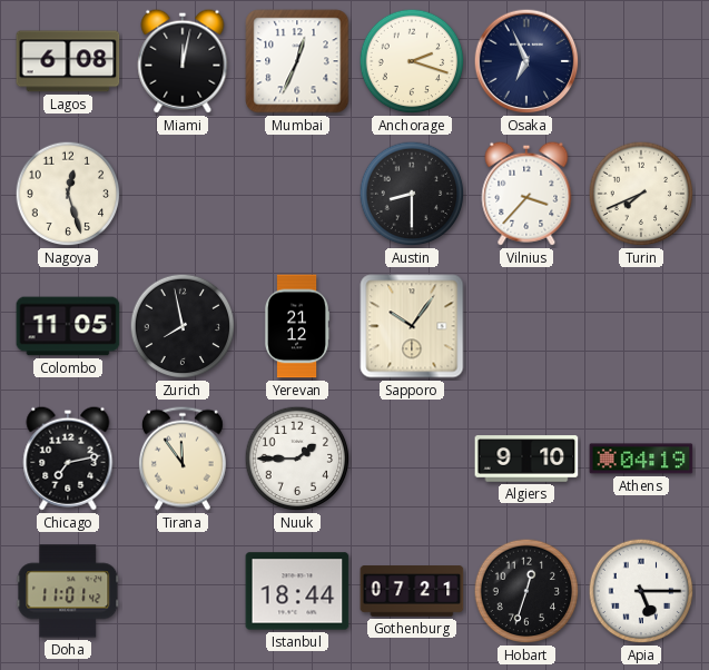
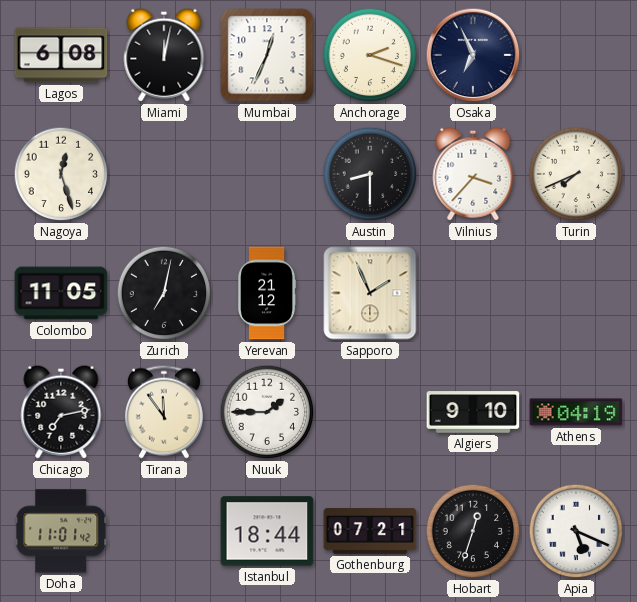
Zurich: 7:58 -> 7:02
Sapporo: 10:06 -> 1:56
Apia: 5:15 -> 5:19
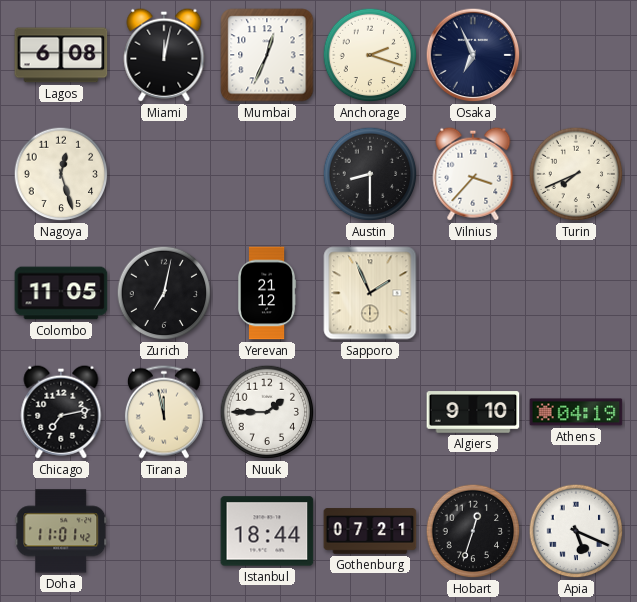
Tirana: 11:54 -> 11:58
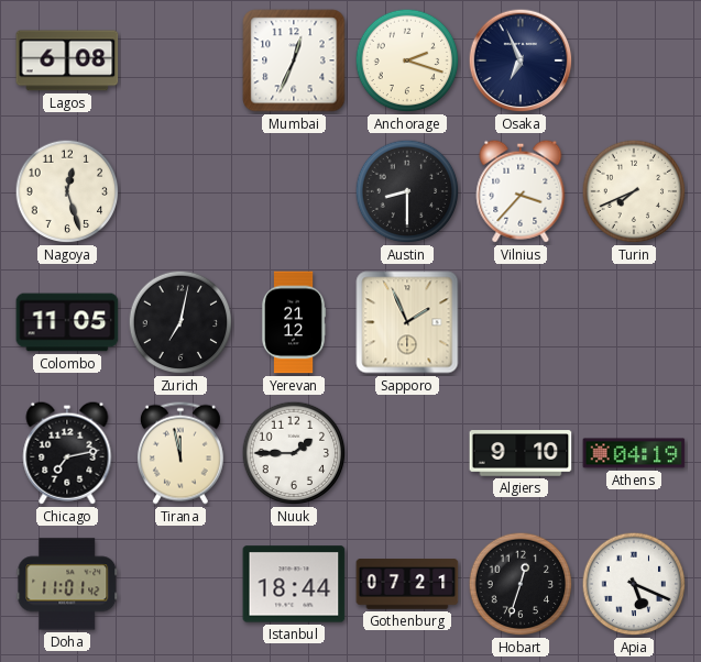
Miami: 12:02 -> none
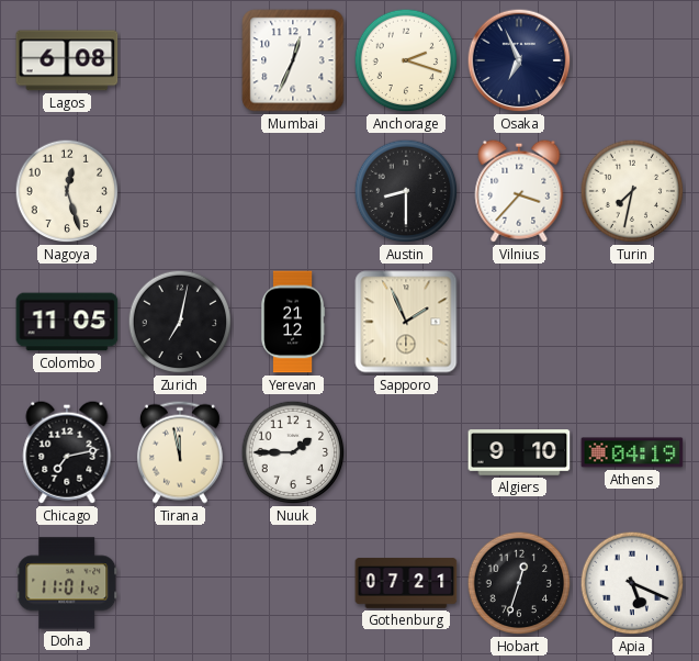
Turin: 7:41 -> 7:32
Istanbul: 18:44 -> none
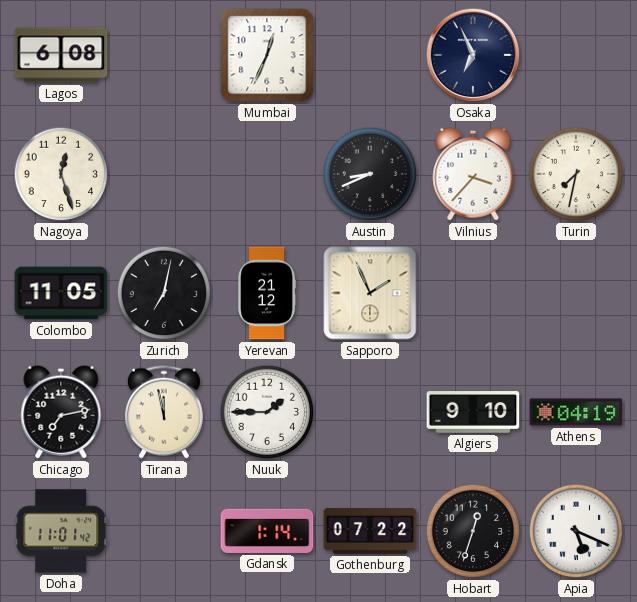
Anchorage: 2:18 -> none
Austin: 8:30 -> 8:41
Gdansk: none -> 1:14
Gothenburg: 07:21 -> 07:22
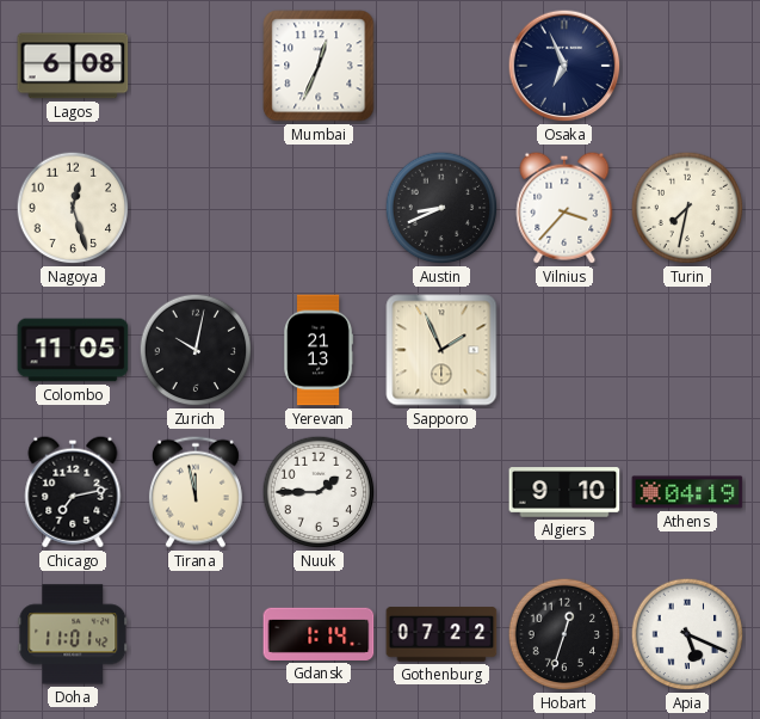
Zurich: 7:02 -> 10:02
Yerevan: 21:12 -> 21:13
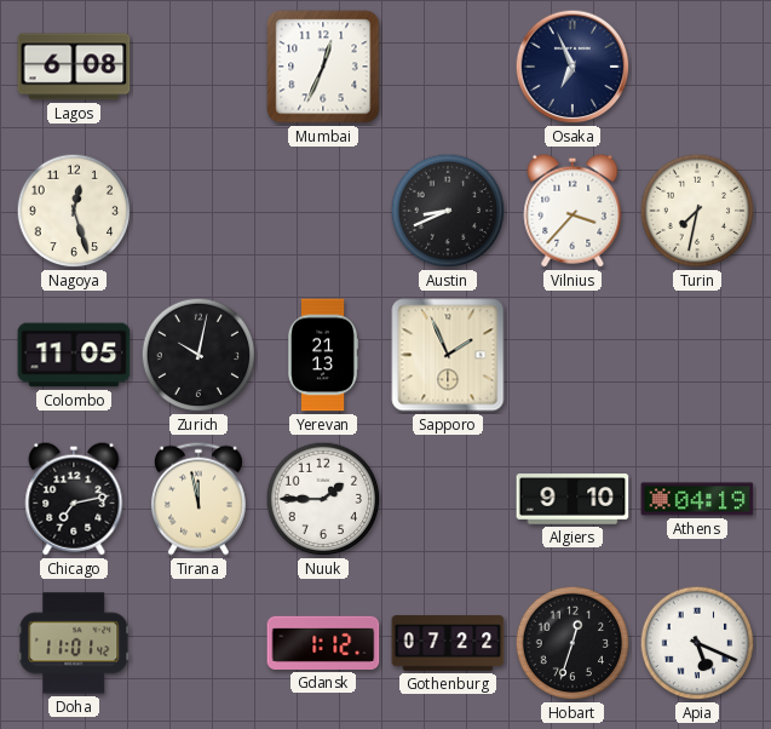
Gdansk: 1:14 -> 1:12
